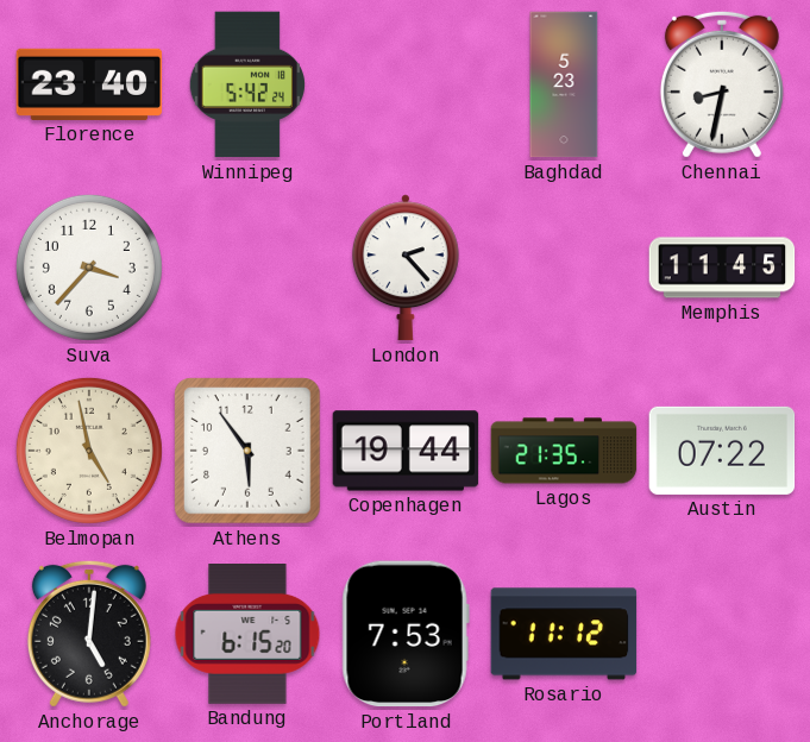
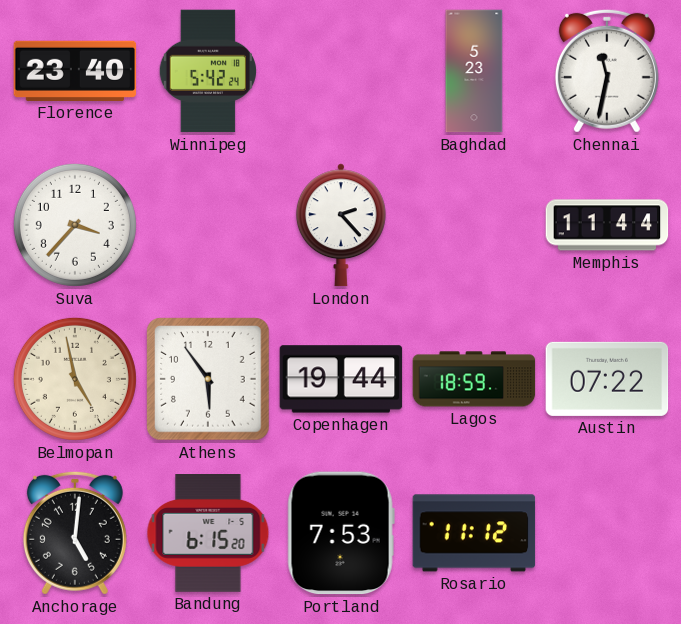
Chennai: 8:32 -> 11:32
Memphis: 11:45 -> 11:44
Lagos: 21:35 -> 18:59
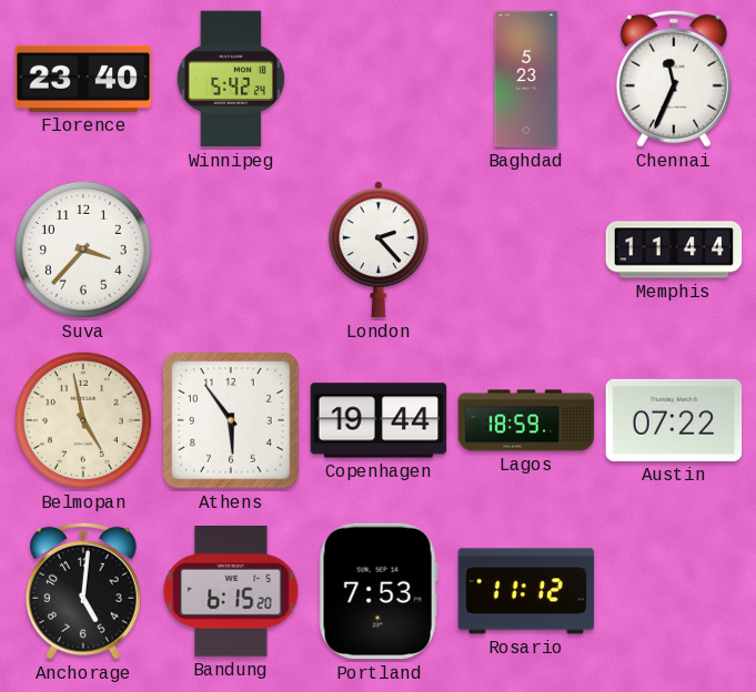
Chennai: 11:32 -> 11:34
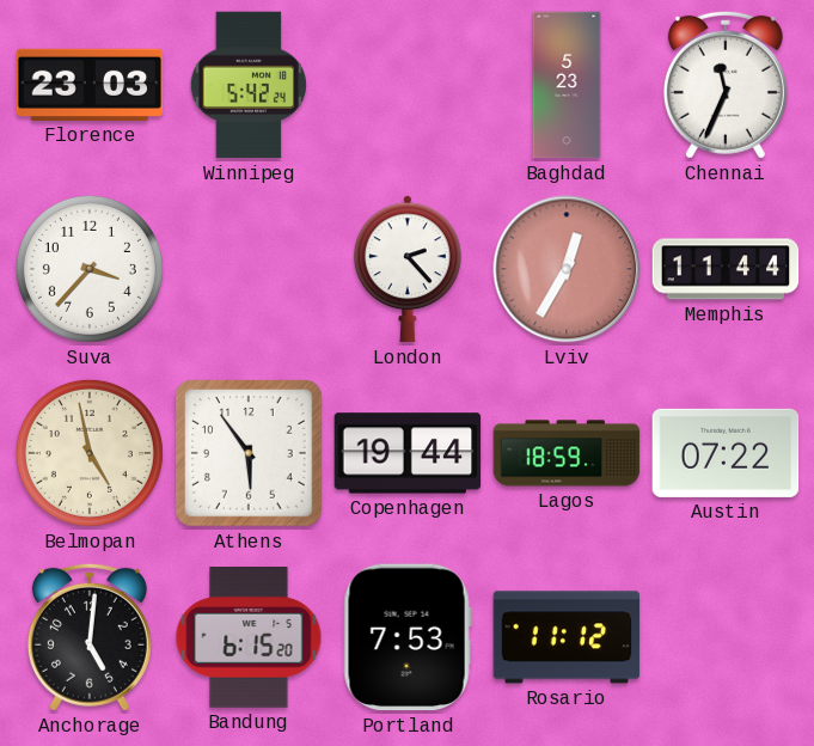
Florence: 23:40 -> 23:03
Lviv: none -> 12:35
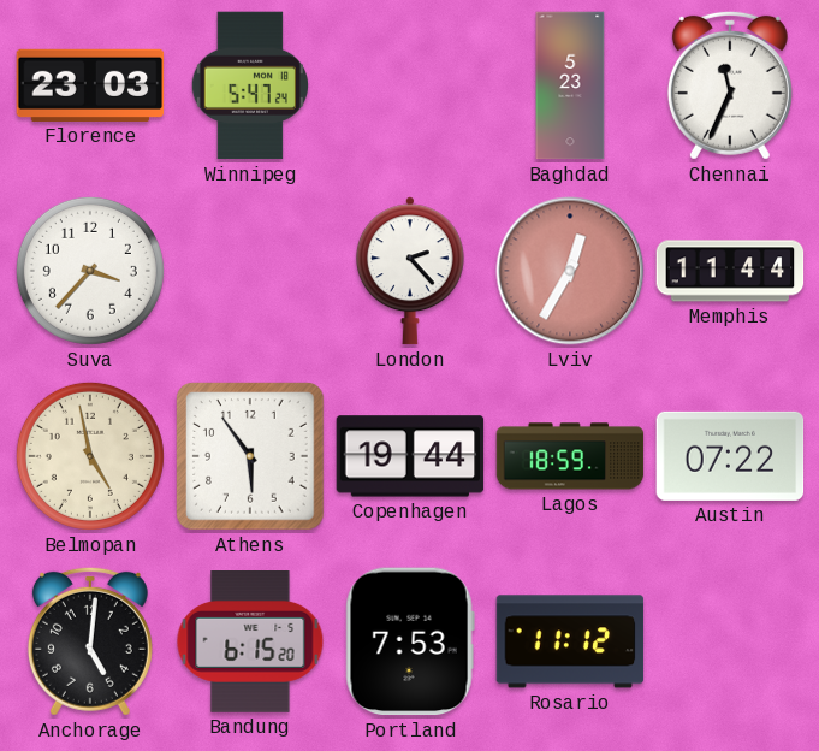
Winnipeg: 5:42 -> 5:47
